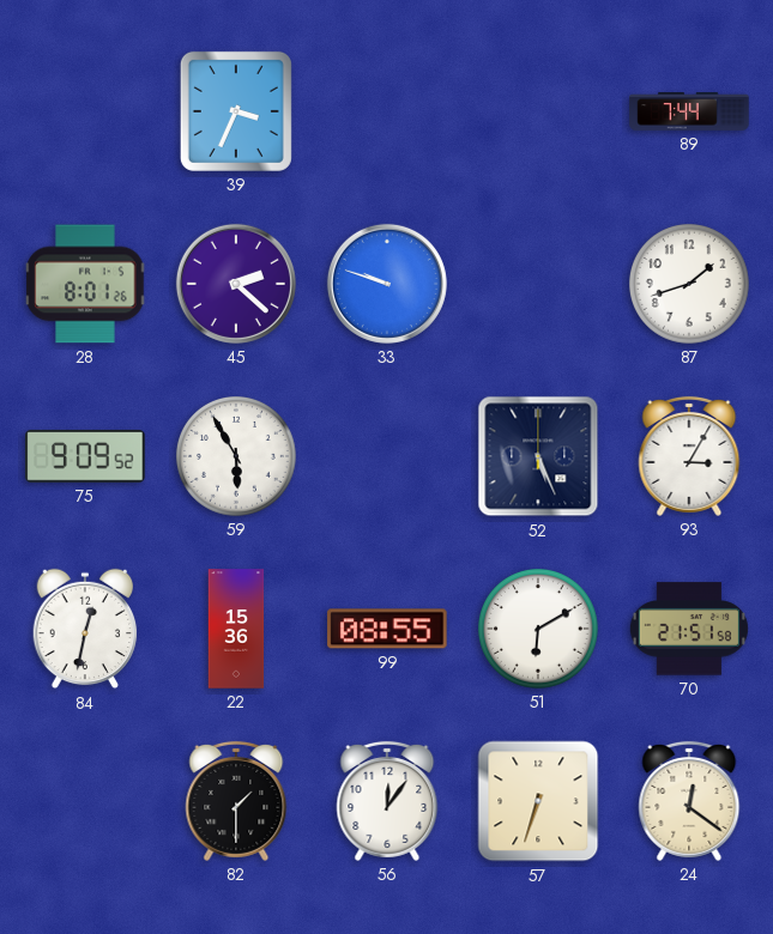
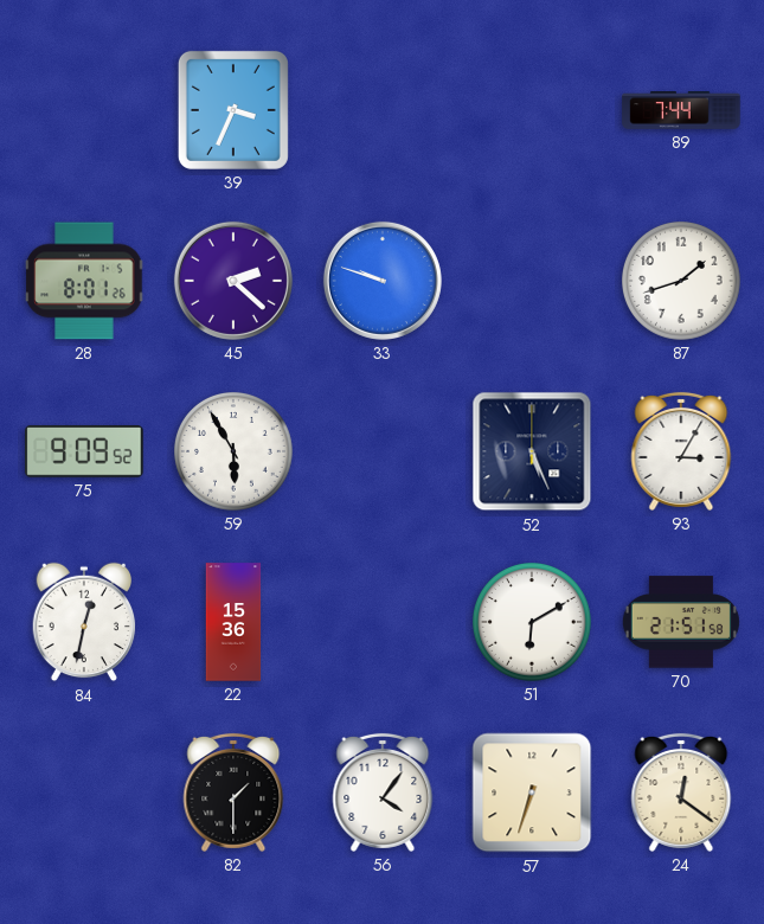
99: 08:55 -> none
56: 12:06 -> 4:06
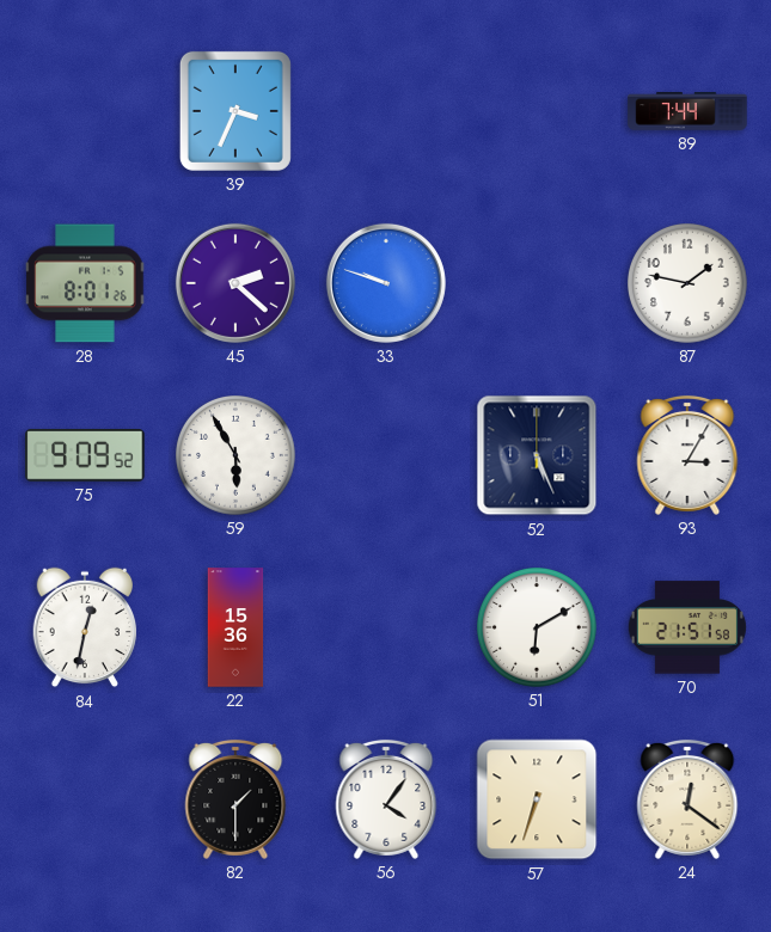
87: 1:42 -> 1:47
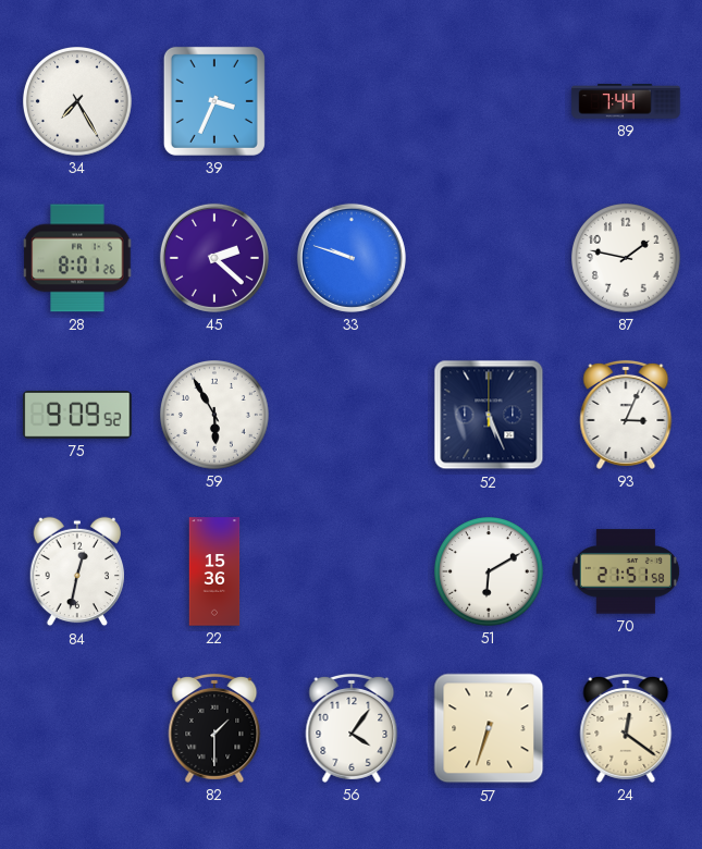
34: none -> 7:25
93: 3:05 -> 3:04
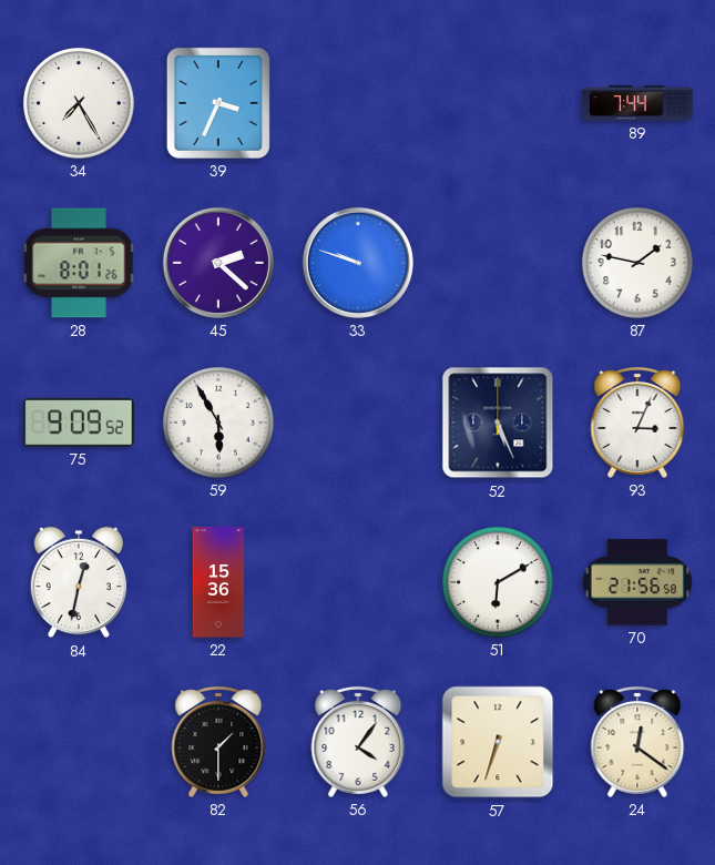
70: 21:51 -> 21:56
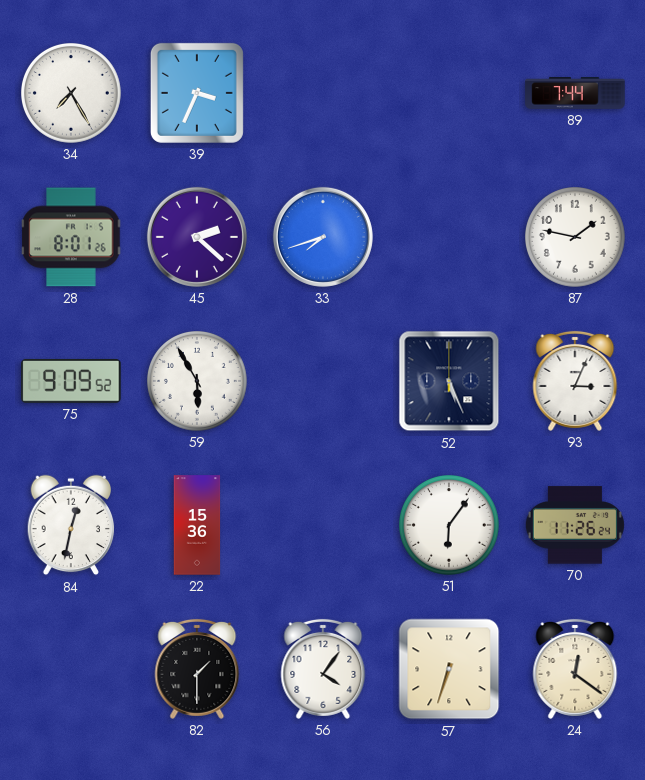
33: 9:48 -> 7:42
51: 6:10 -> 6:06
70: 21:56 -> 11:26
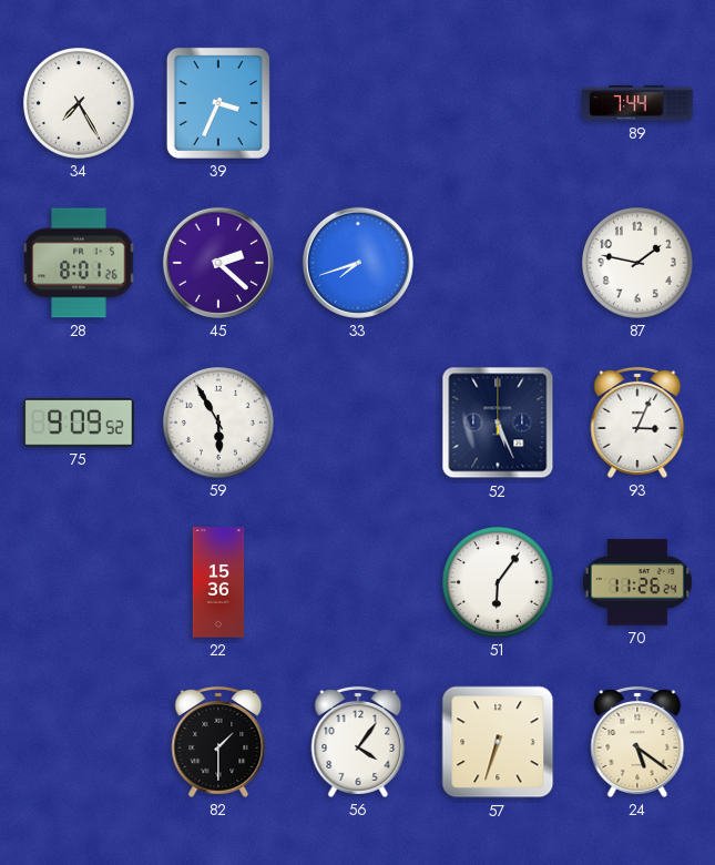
84: 12:32 -> none
24: 12:21 -> 5:21
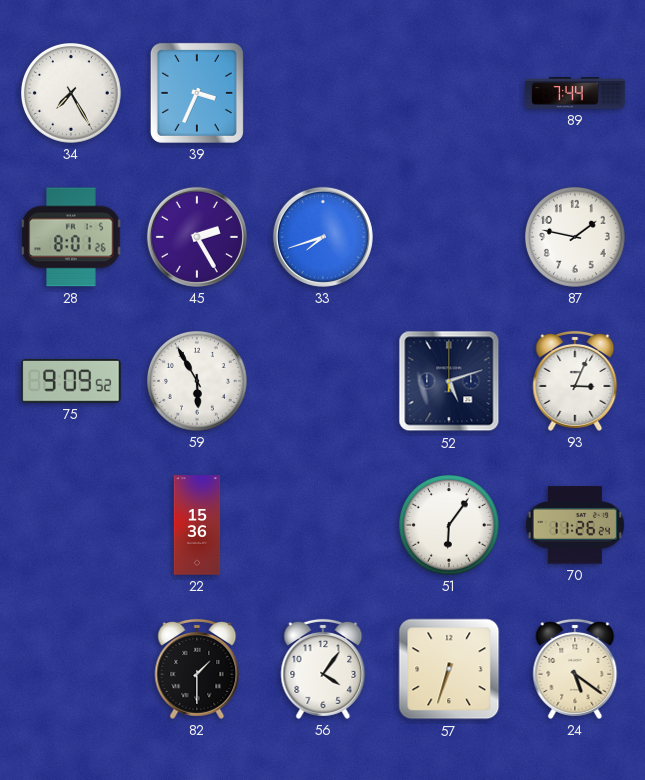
45: 2:22 -> 2:25
52: 5:26 -> 5:12
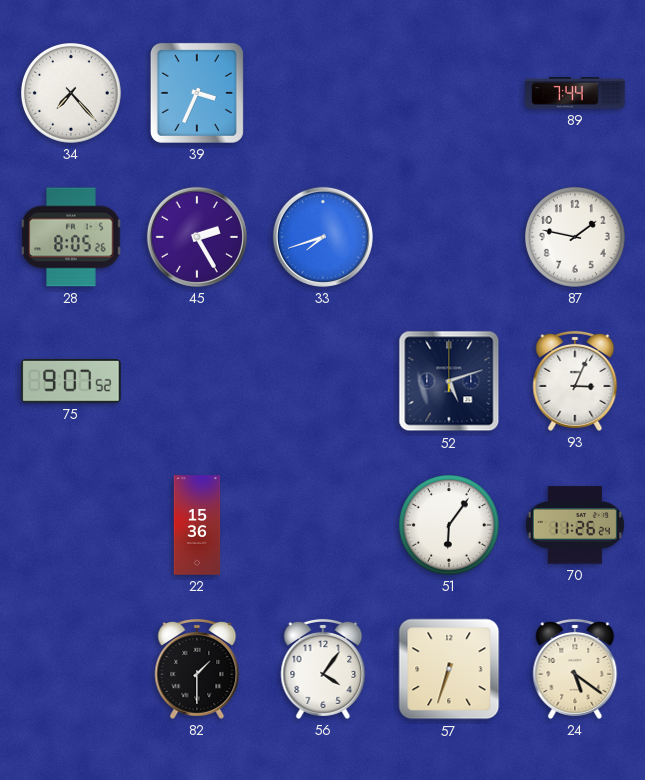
34: 7:25 -> 7:23
28: 8:01 -> 8:05
75: 9:09 -> 9:07
59: 5:55 -> none
